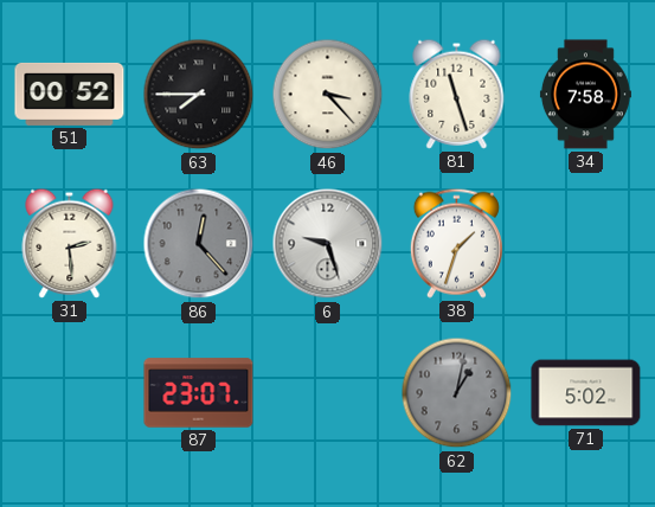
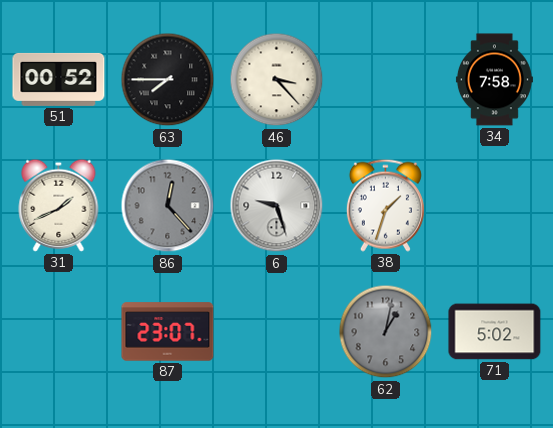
81: 11:27 -> none
31: 2:29 -> 1:41
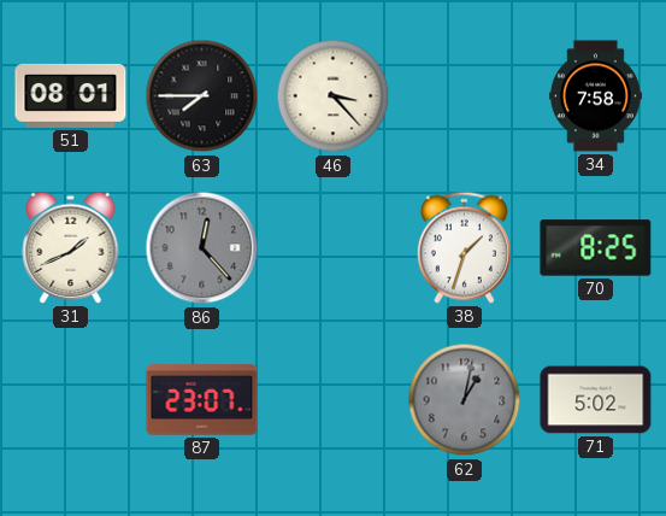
51: 00:52 -> 08:01
6: 9:27 -> none
70: none -> 8:25
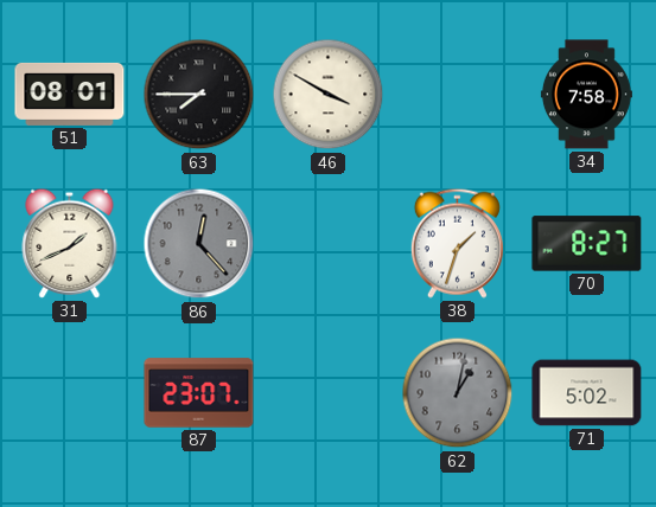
46: 3:23 -> 3:50
70: 8:25 -> 8:27
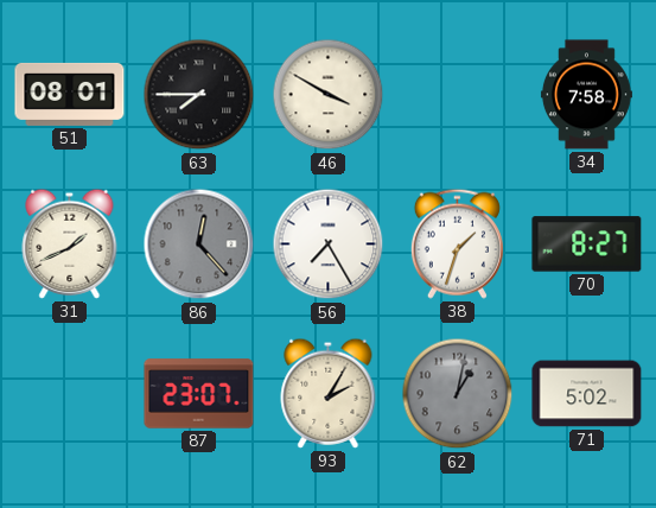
56: none -> 7:25
93: none -> 2:05
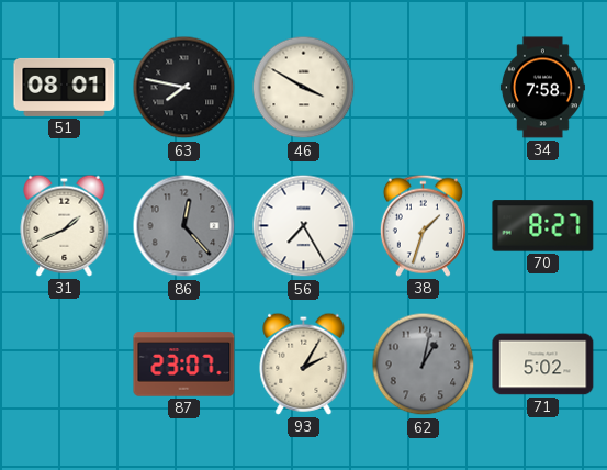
63: 7:45 -> 7:47
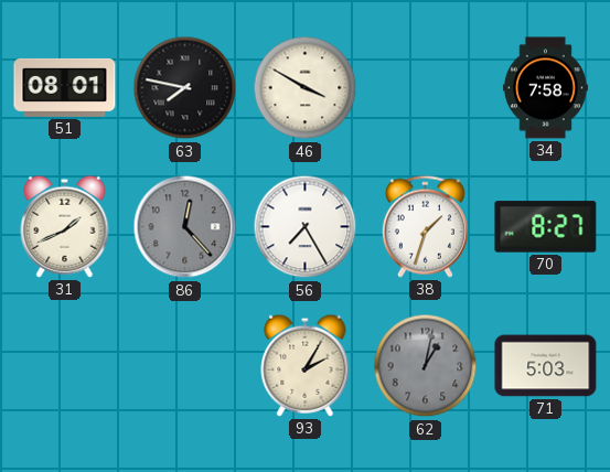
87: 23:07 -> none
71: 5:02 -> 5:03
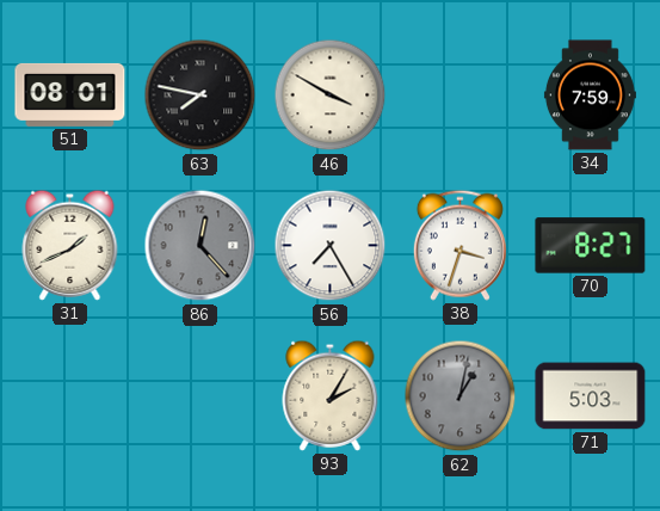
34: 7:58 -> 7:59
38: 1:33 -> 3:33
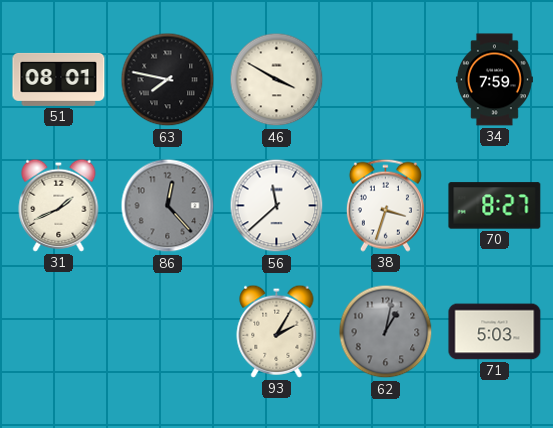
56: 7:25 -> 11:38
